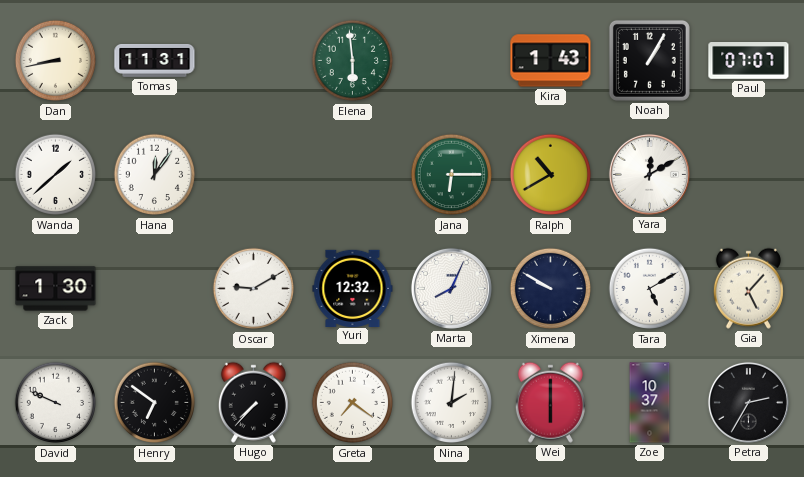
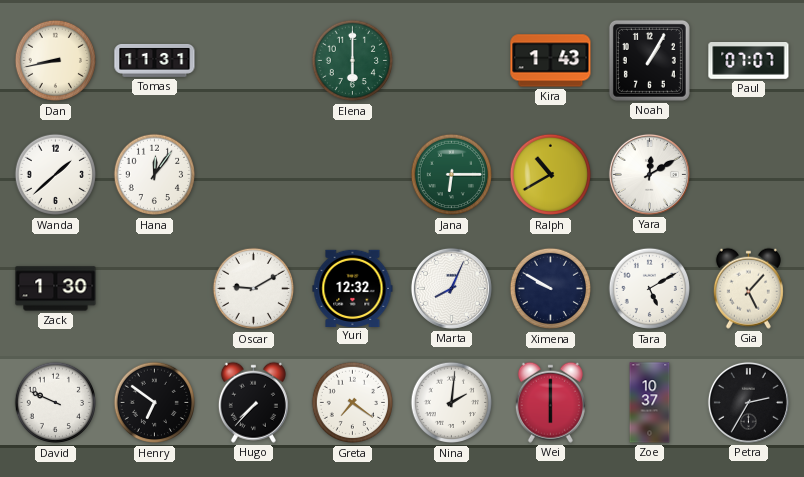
Elena: 5:59 -> 6:00
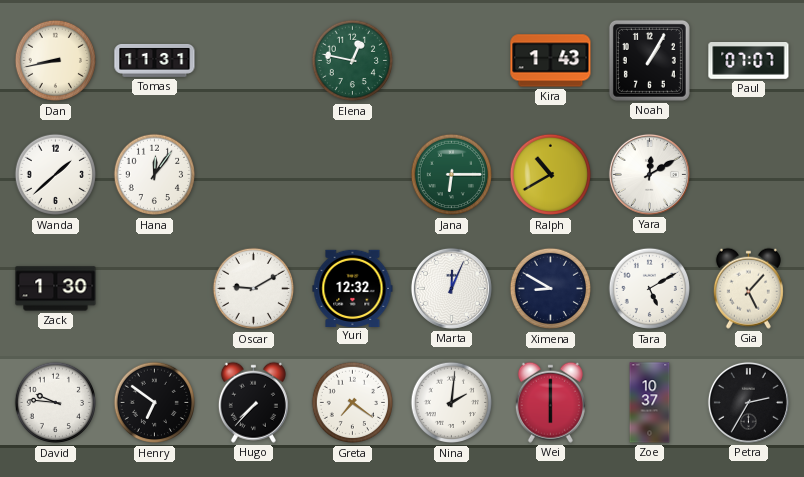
Elena: 6:00 -> 12:47
Marta: 8:04 -> 12:04
Ximena: 9:50 -> 8:50
David: 9:49 -> 9:46
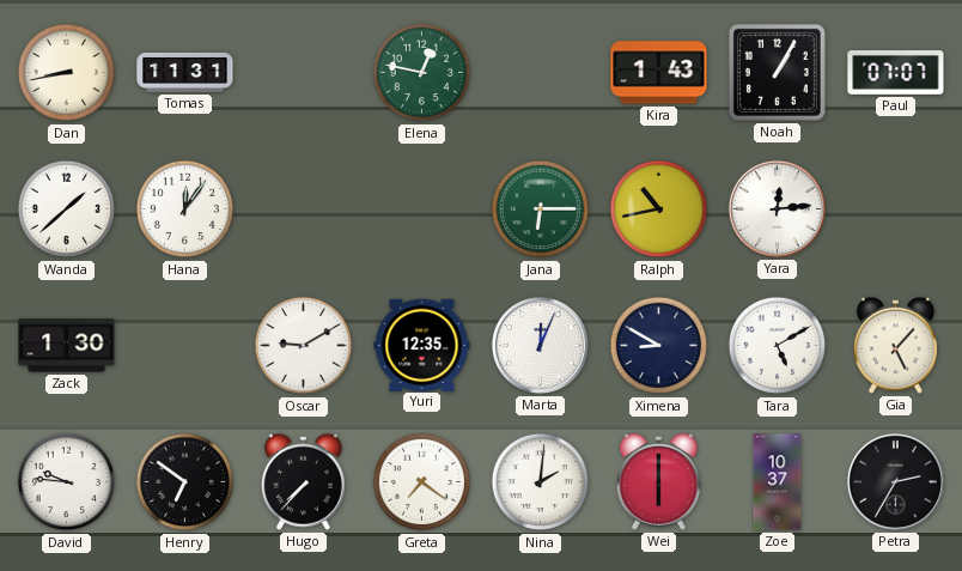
Ralph: 10:40 -> 10:43
Yara: 12:10 -> 12:14
Yuri: 12:32 -> 12:35
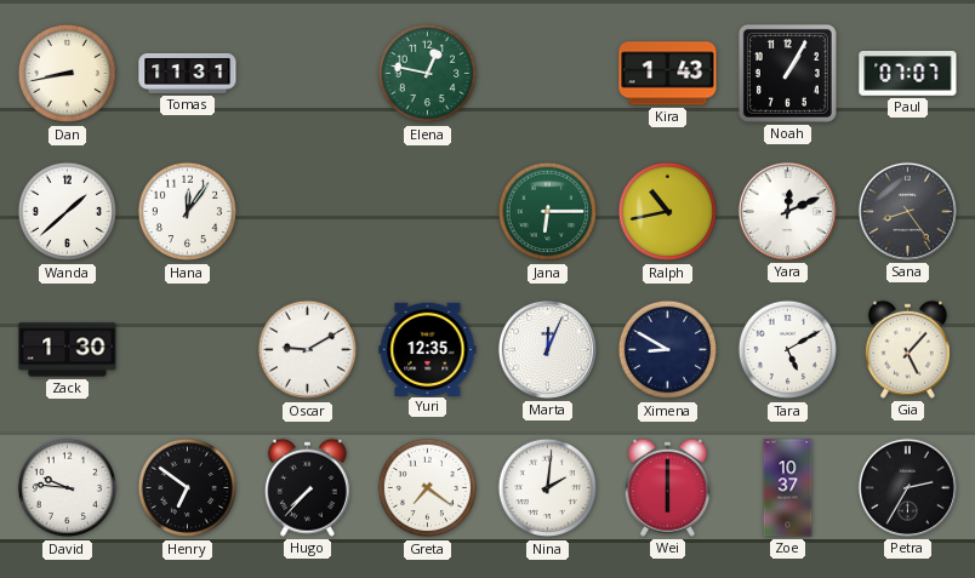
Yara: 12:14 -> 12:11
Sana: none -> 8:24
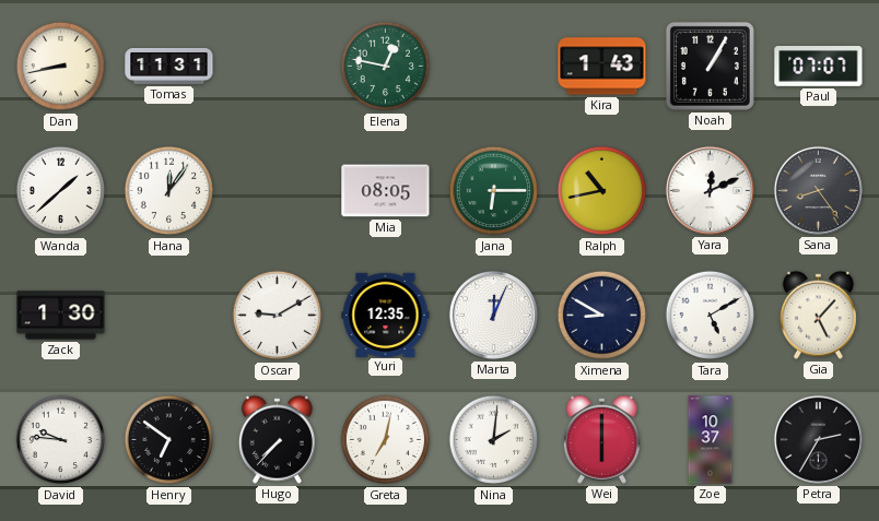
Mia: none -> 08:05
Greta: 7:21 -> 7:02
